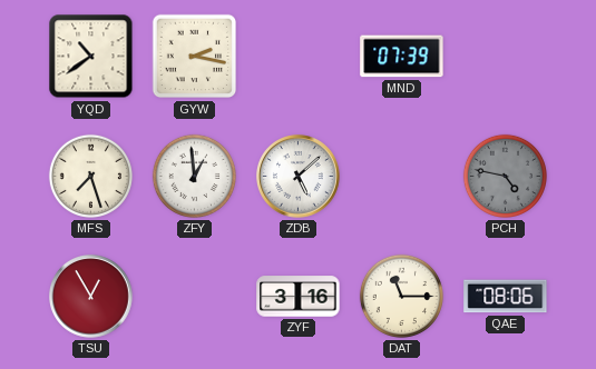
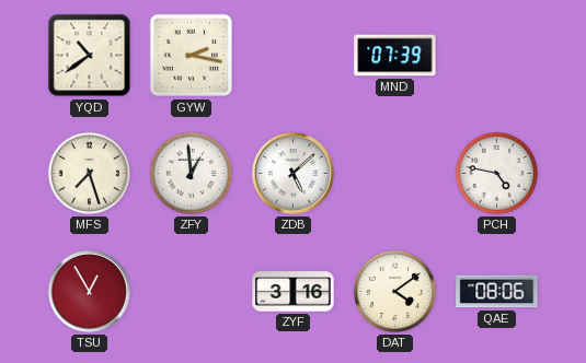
PCH dial: grey -> white
DAT: 11:15 -> 4:09
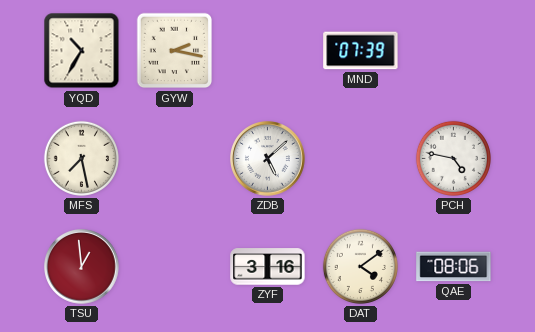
YQD: 10:39 -> 10:35
MFS: 7:27 -> 7:28
ZFY: 12:59 -> none
TSU: 12:55 -> 12:59
